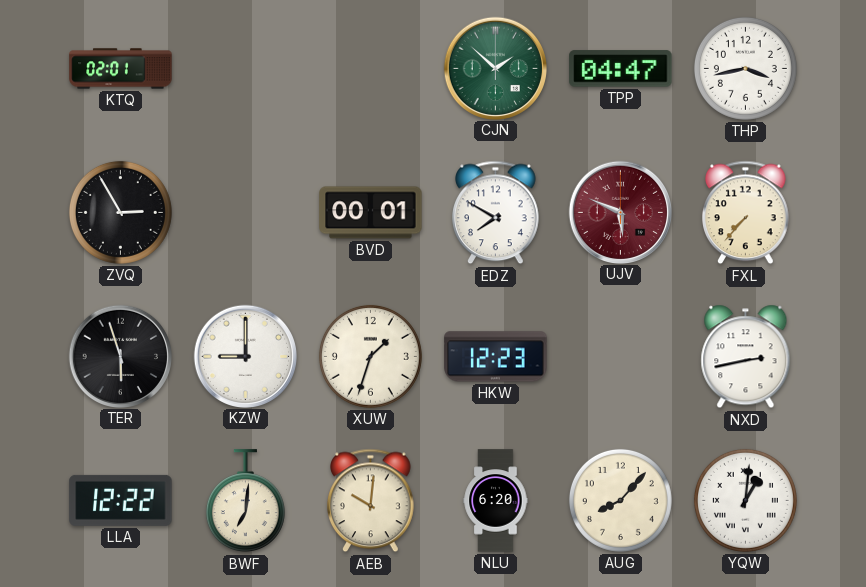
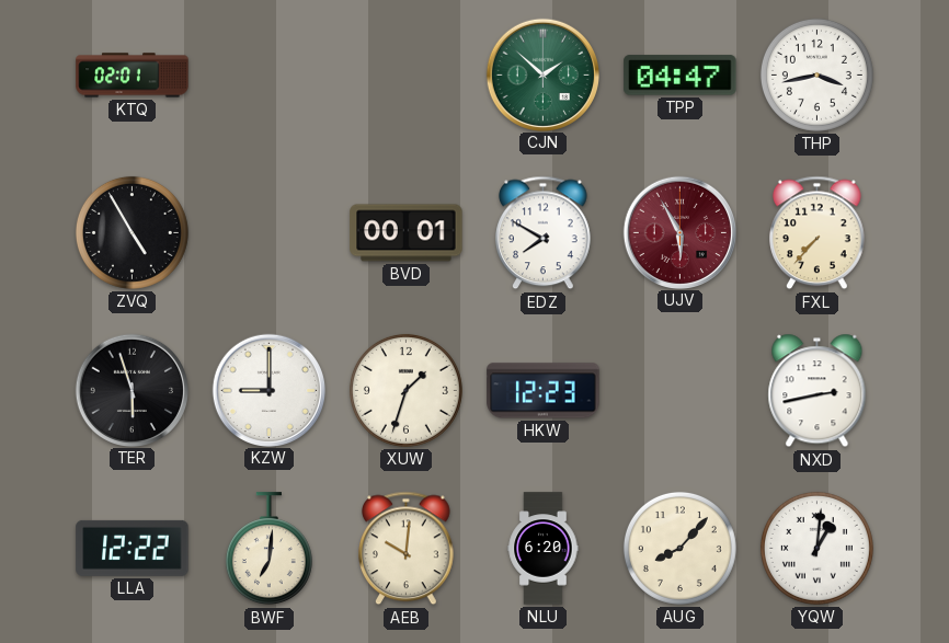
ZVQ: 2:55 -> 4:55
UJV: 5:49 -> 5:55
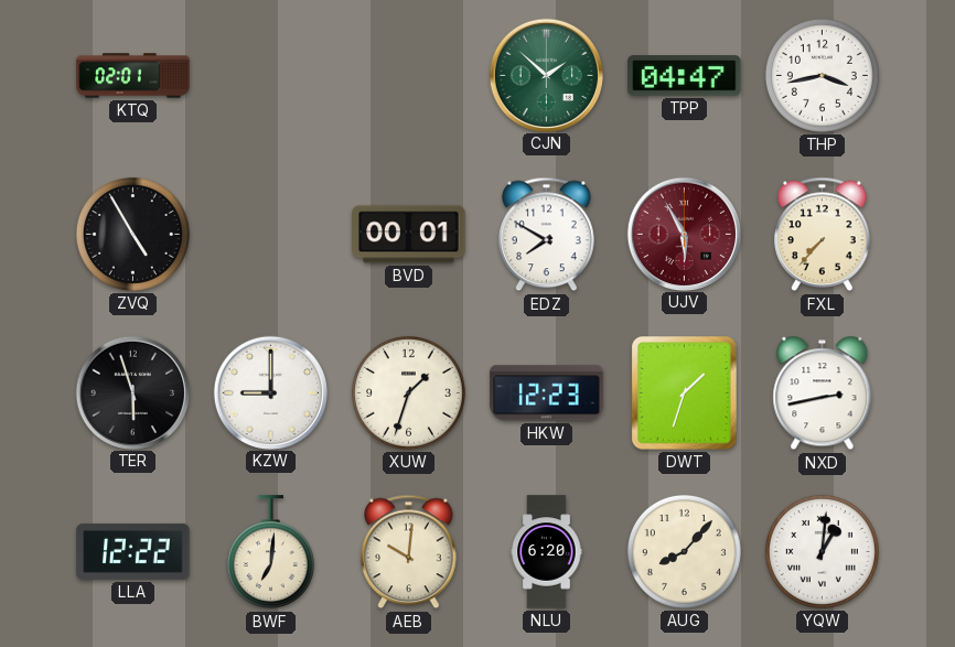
DWT: none -> 1:33
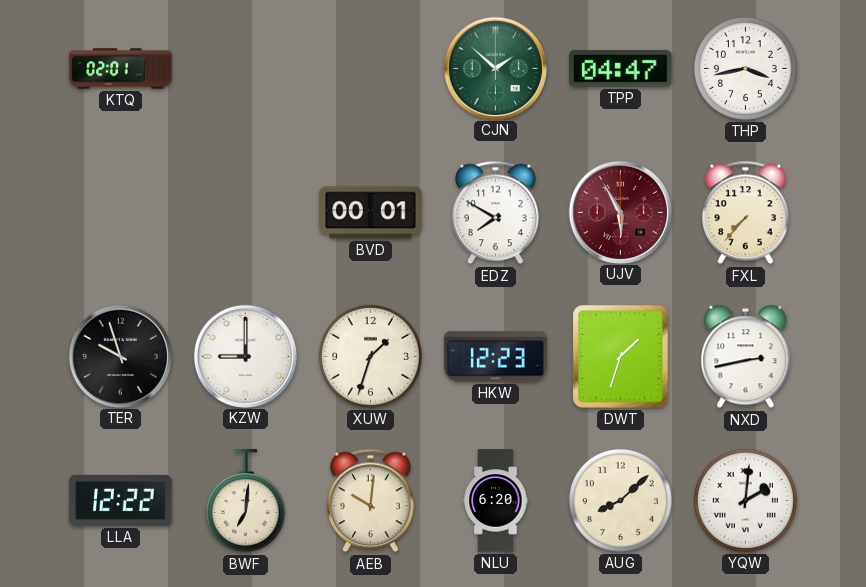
ZVQ: 4:55 -> none
TER: 5:57 -> 9:57
AUG: 8:07 -> 8:08
YQW: 1:01 -> 2:01
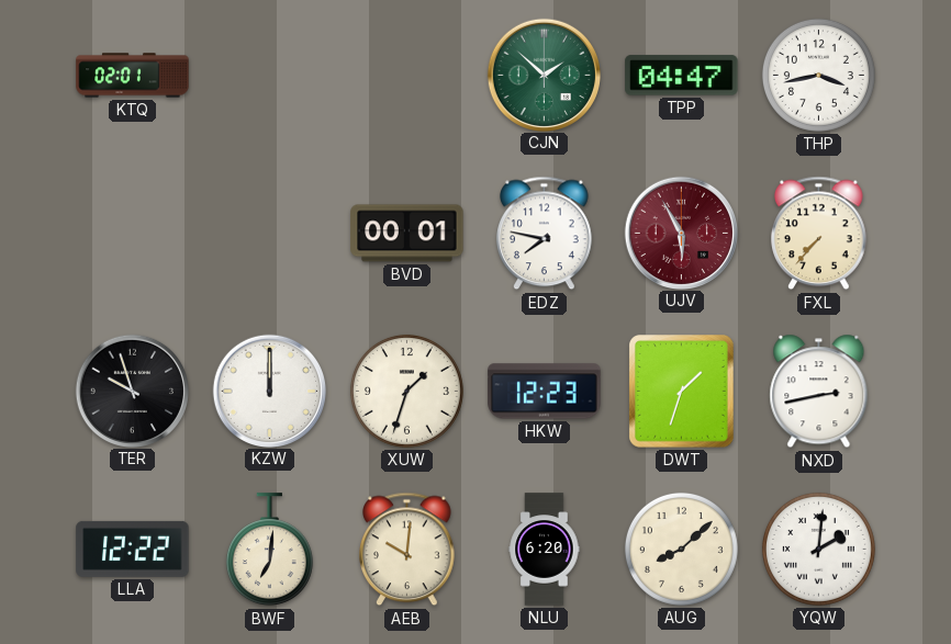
EDZ: 7:50 -> 7:47
KZW: 9:00 -> 12:00
